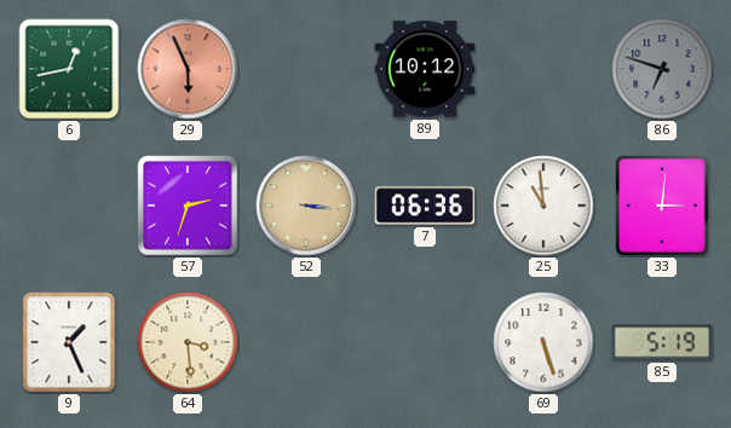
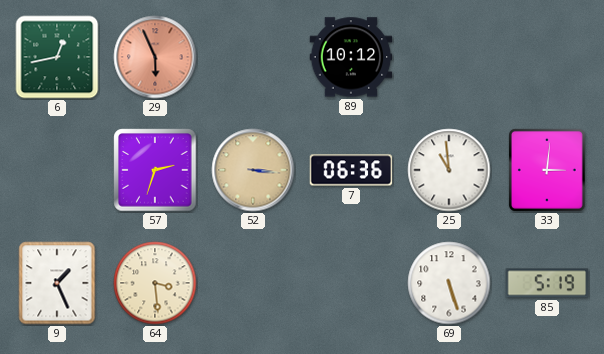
86: 6:48 -> none
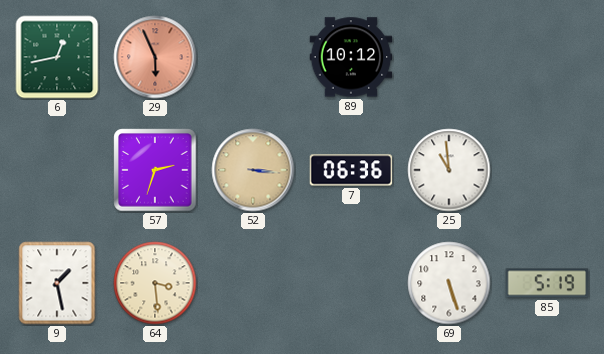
33: 3:01 -> none
9: 1:26 -> 1:28
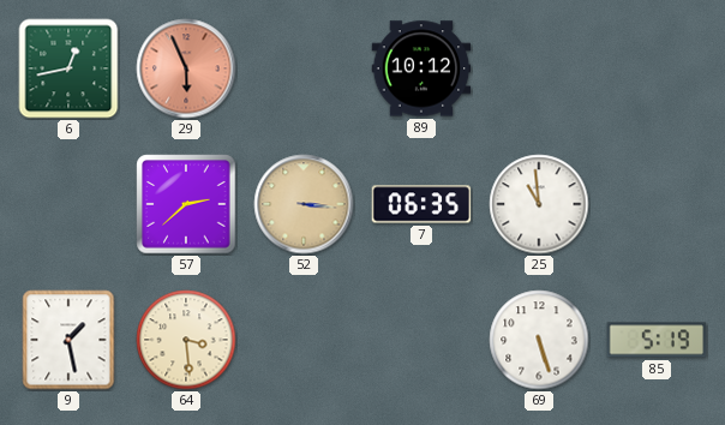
57: 2:33 -> 2:38
7: 06:36 -> 06:35
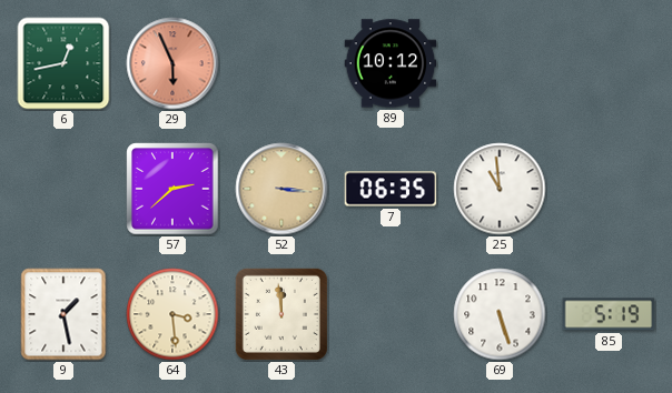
43: none -> 11:59
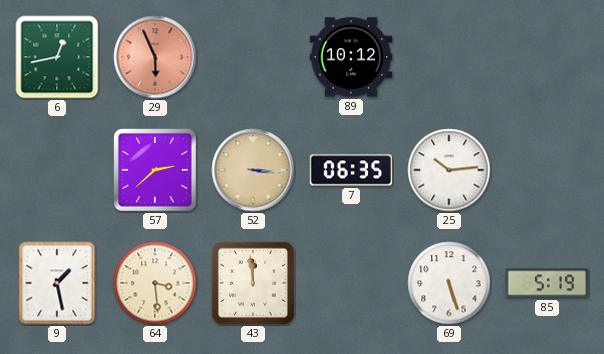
25: 10:59 -> 10:14
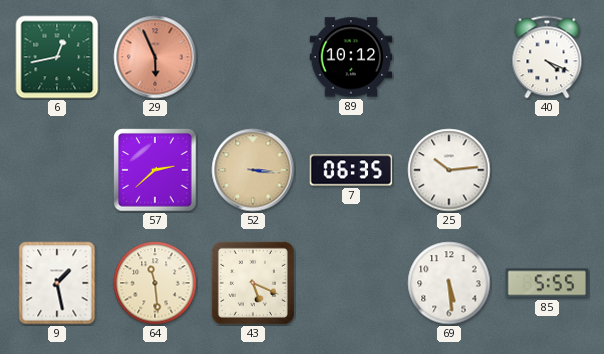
40: none -> 4:19
64: 3:29 -> 11:29
43: 11:59 -> 5:19
69: 5:27 -> 5:29
85: 5:19 -> 5:55
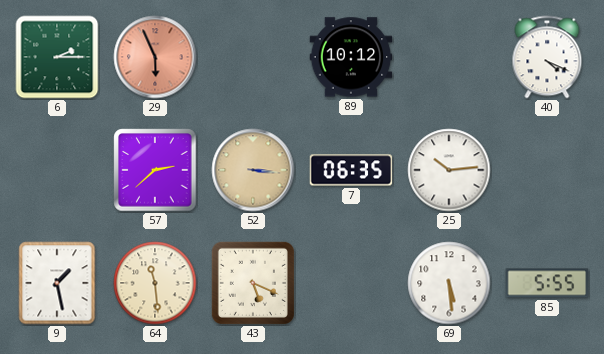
6: 12:43 -> 2:15
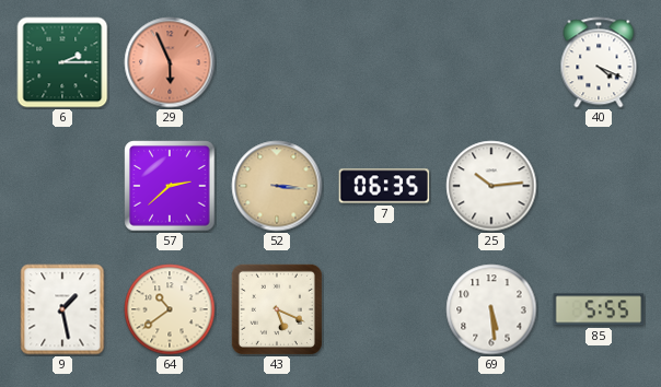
89: 10:12 -> none
64: 11:29 -> 10:39
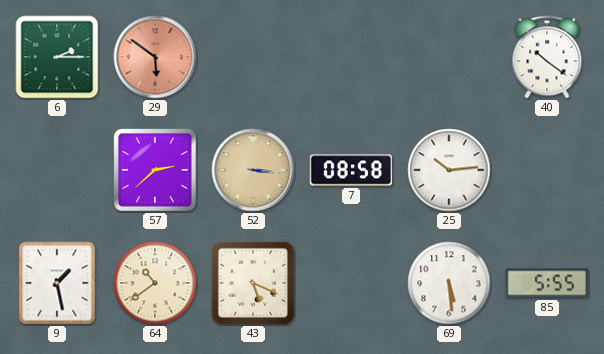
29: 5:56 -> 5:51
40: 4:19 -> 10:21
7: 06:35 -> 08:58
